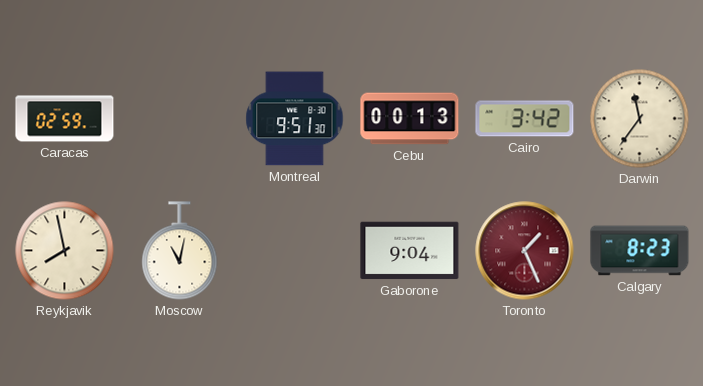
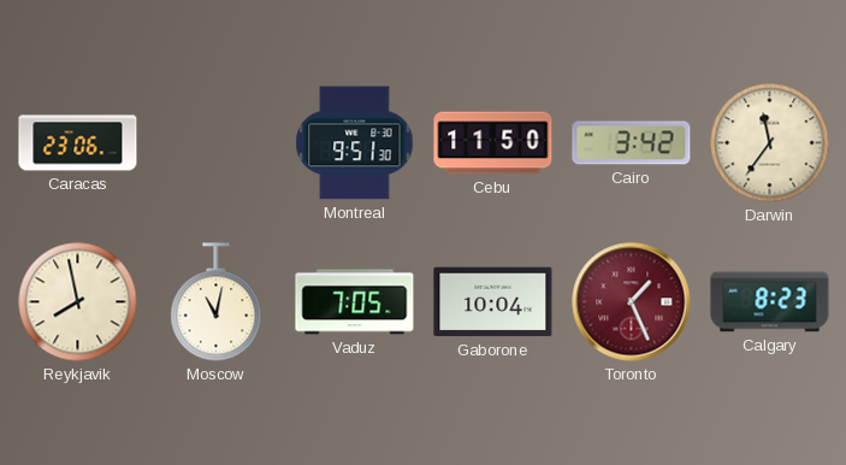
Caracas: 02:59 -> 23:06
Cebu: 00:13 -> 11:50
Vaduz: none -> 7:05
Gaborone: 9:04 -> 10:04
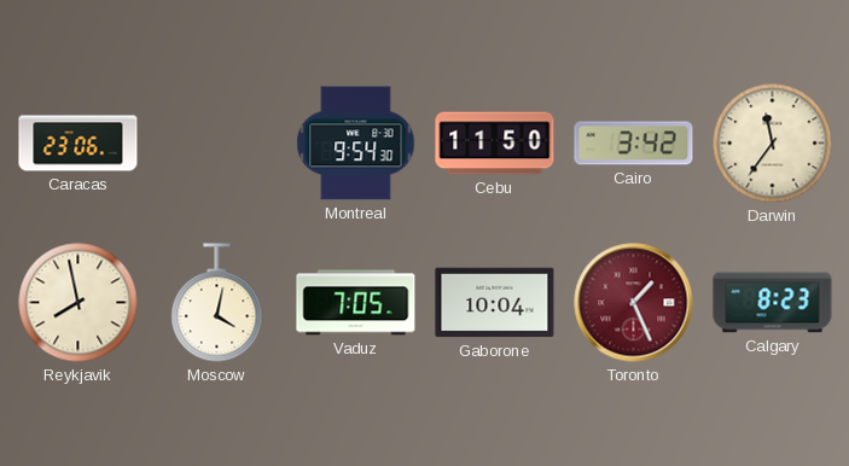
Montreal: 9:51 -> 9:54
Moscow: 11:02 -> 4:02
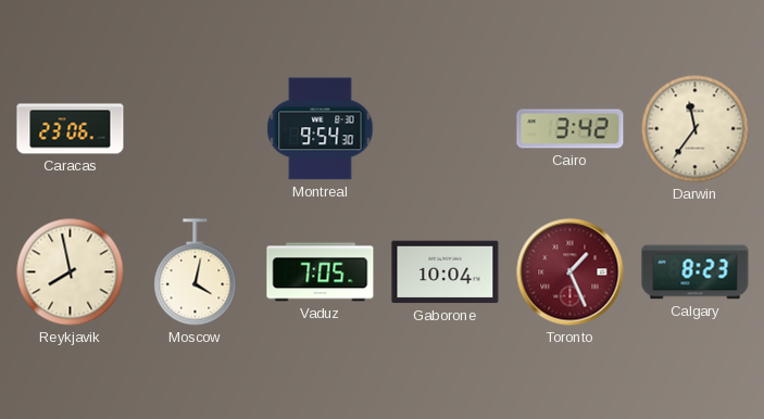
Cebu: 11:50 -> none
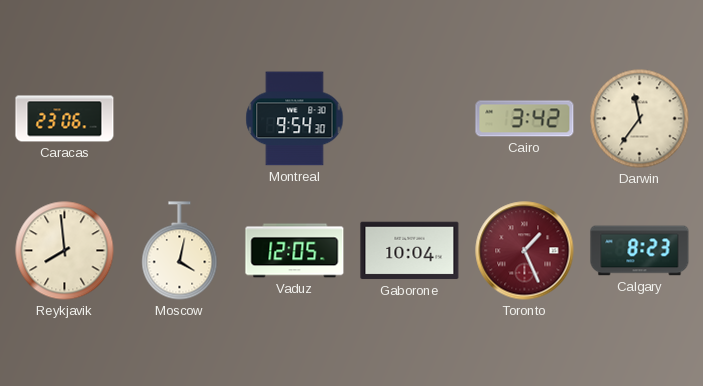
Reykjavik: 7:58 -> 7:59
Vaduz: 7:05 -> 12:05
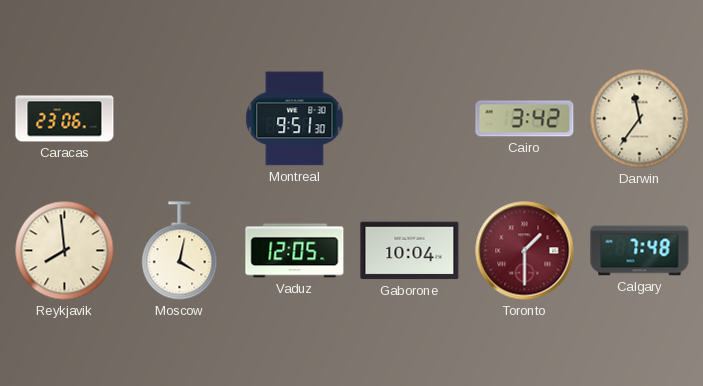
Montreal: 9:54 -> 9:51
Toronto: 1:26 -> 1:30
Calgary: 8:23 -> 7:48
